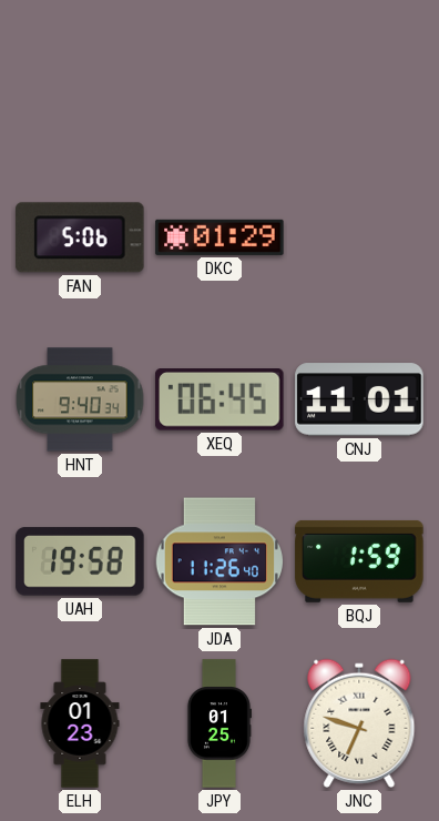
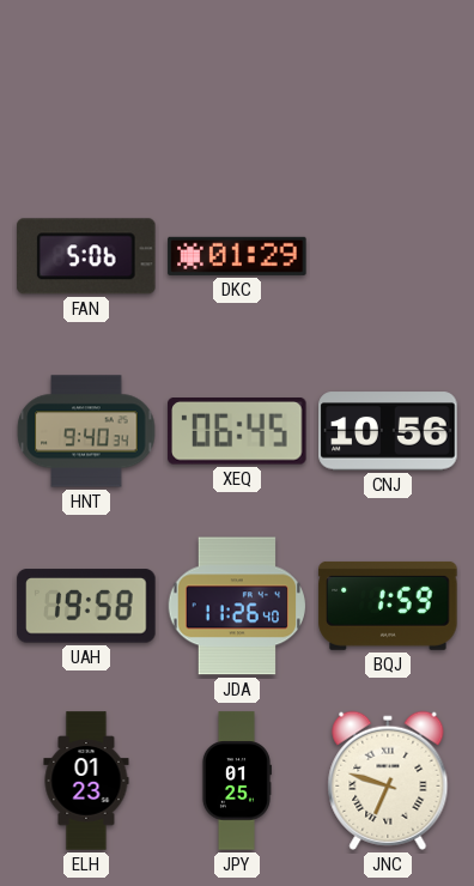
CNJ: 11:01 -> 10:56
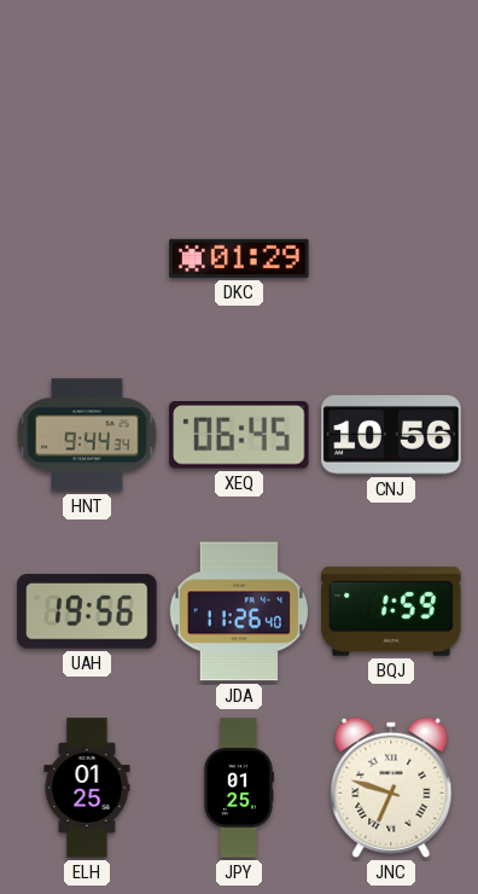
FAN: 5:06 -> none
HNT: 9:40 -> 9:44
UAH: 19:58 -> 19:56
ELH: 01:23 -> 01:25
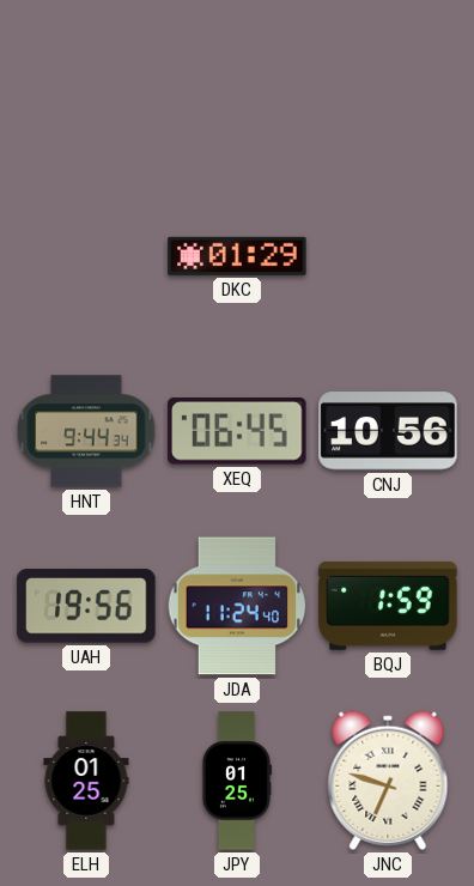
JDA: 11:26 -> 11:24
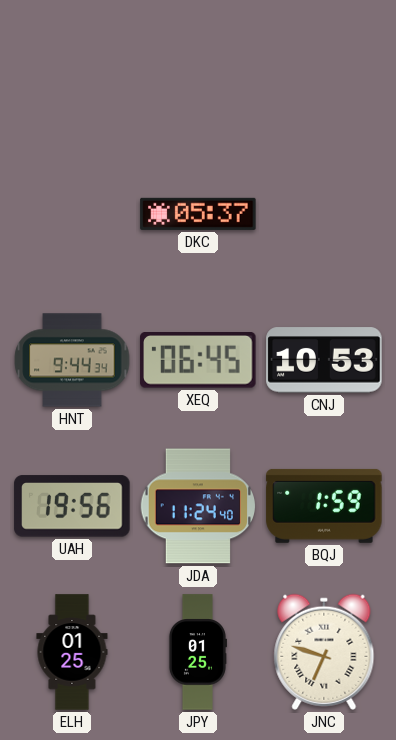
DKC: 01:29 -> 05:37
CNJ: 10:56 -> 10:53
